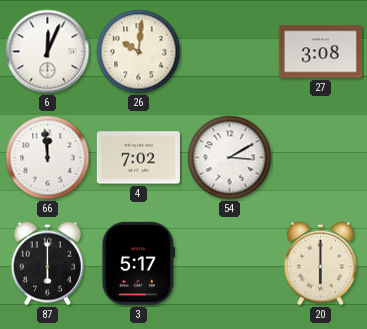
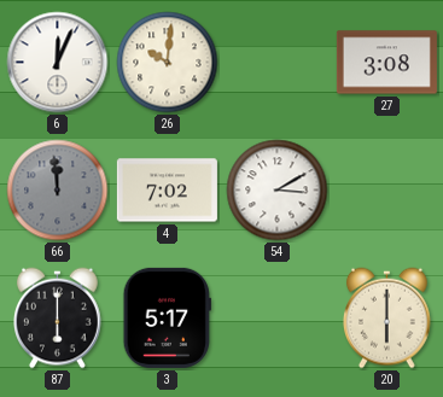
66 dial: white -> grey
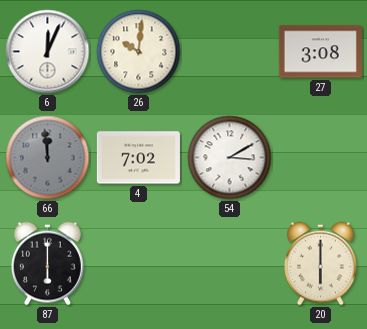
3: 5:17 -> none
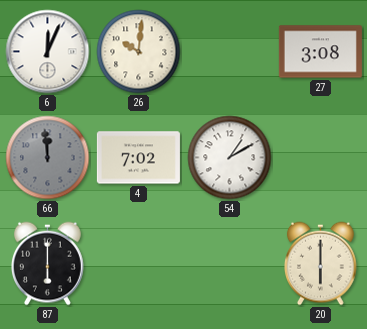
54: 3:10 -> 1:10
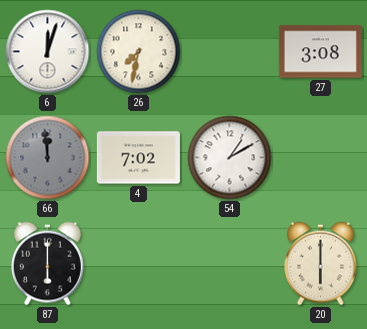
6: 12:04 -> 12:03
26: 10:01 -> 7:32
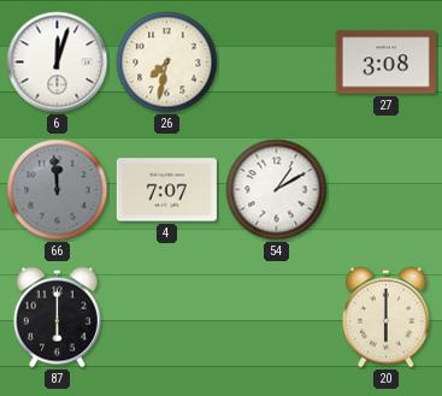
4: 7:02 -> 7:07
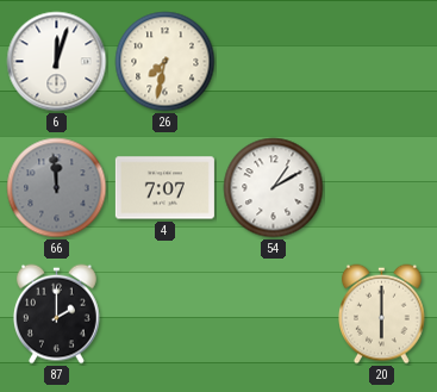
27: 3:08 -> none
87: 6:00 -> 2:00
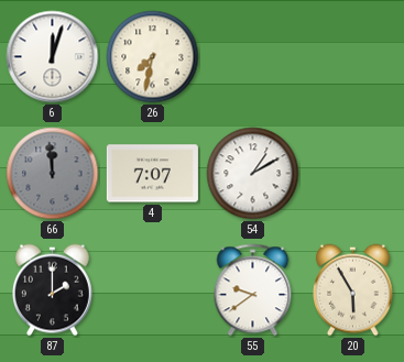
55: none -> 9:39
20: 6:00 -> 5:55
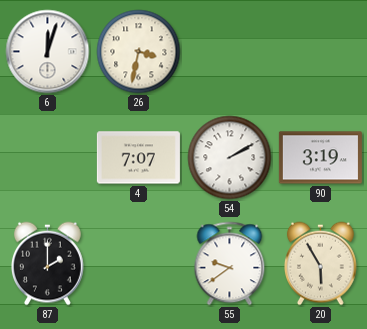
26: 7:32 -> 3:32
66: 11:59 -> none
54: 1:10 -> 2:10
90: none -> 3:19
